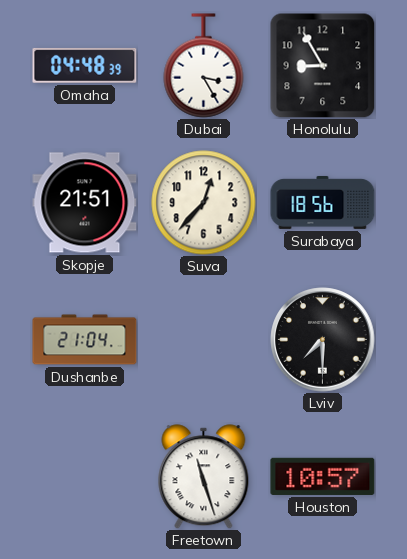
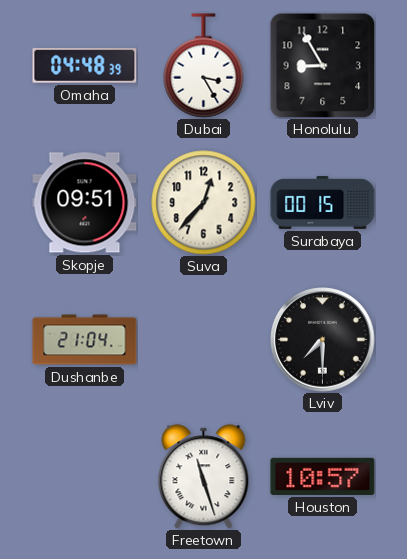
Skopje: 21:51 -> 09:51
Surabaya: 18:56 -> 00:15
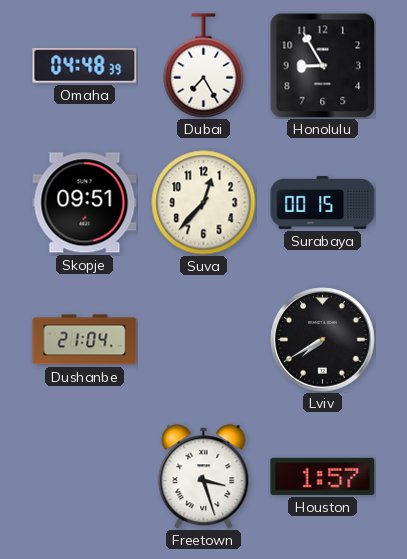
Dubai: 3:25 -> 7:25
Lviv: 7:30 -> 7:40
Freetown: 11:27 -> 3:27
Houston: 10:57 -> 1:57
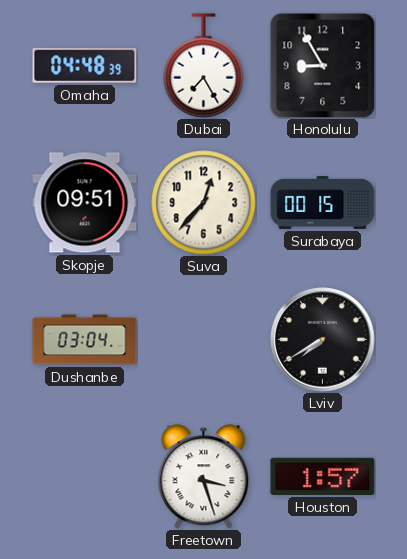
Dushanbe: 21:04 -> 03:04
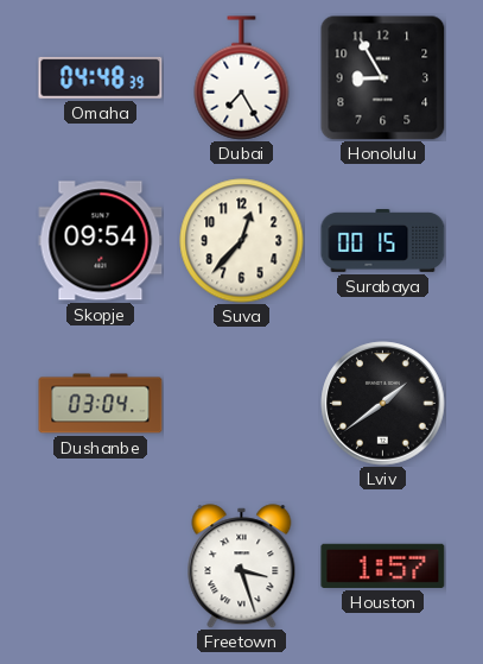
Skopje: 09:51 -> 09:54
Lviv: 7:40 -> 1:39
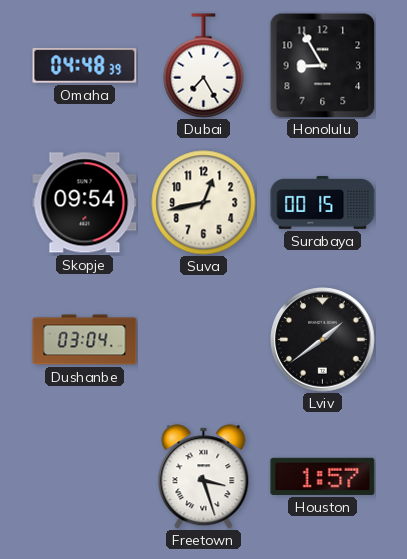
Suva: 12:37 -> 12:43
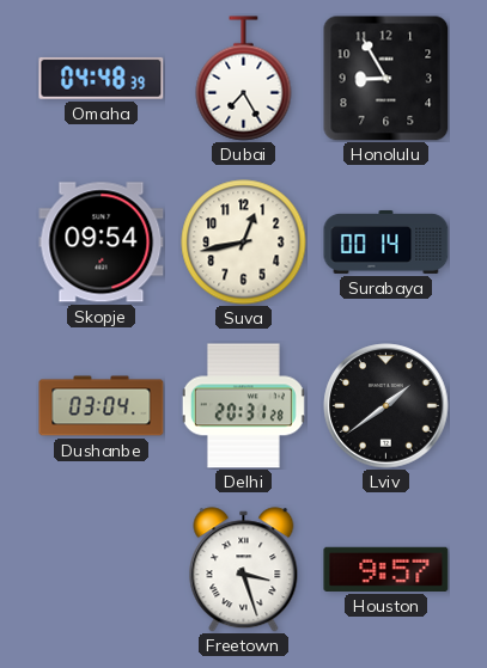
Surabaya: 00:15 -> 00:14
Delhi: none -> 20:31
Houston: 1:57 -> 9:57
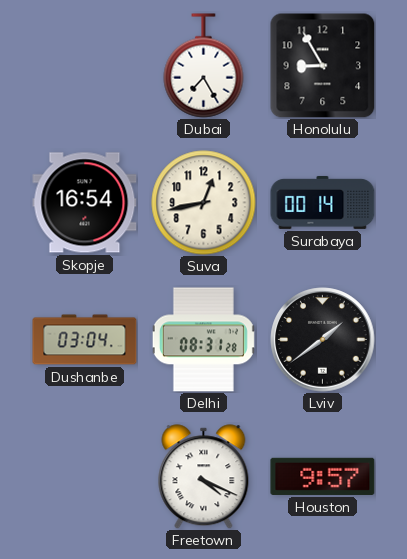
Omaha: 04:48 -> none
Skopje: 09:54 -> 16:54
Delhi: 20:31 -> 08:31
Freetown: 3:27 -> 4:19
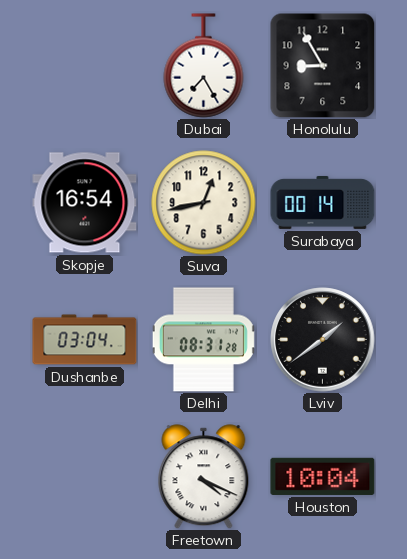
Houston: 9:57 -> 10:04
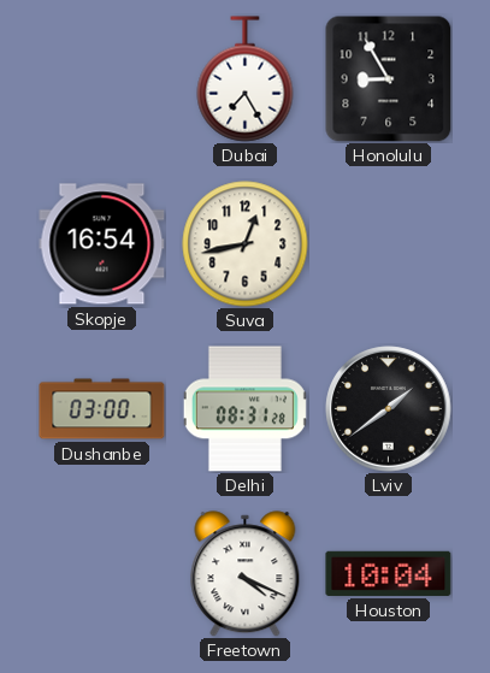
Surabaya: 00:14 -> none
Dushanbe: 03:04 -> 03:00
